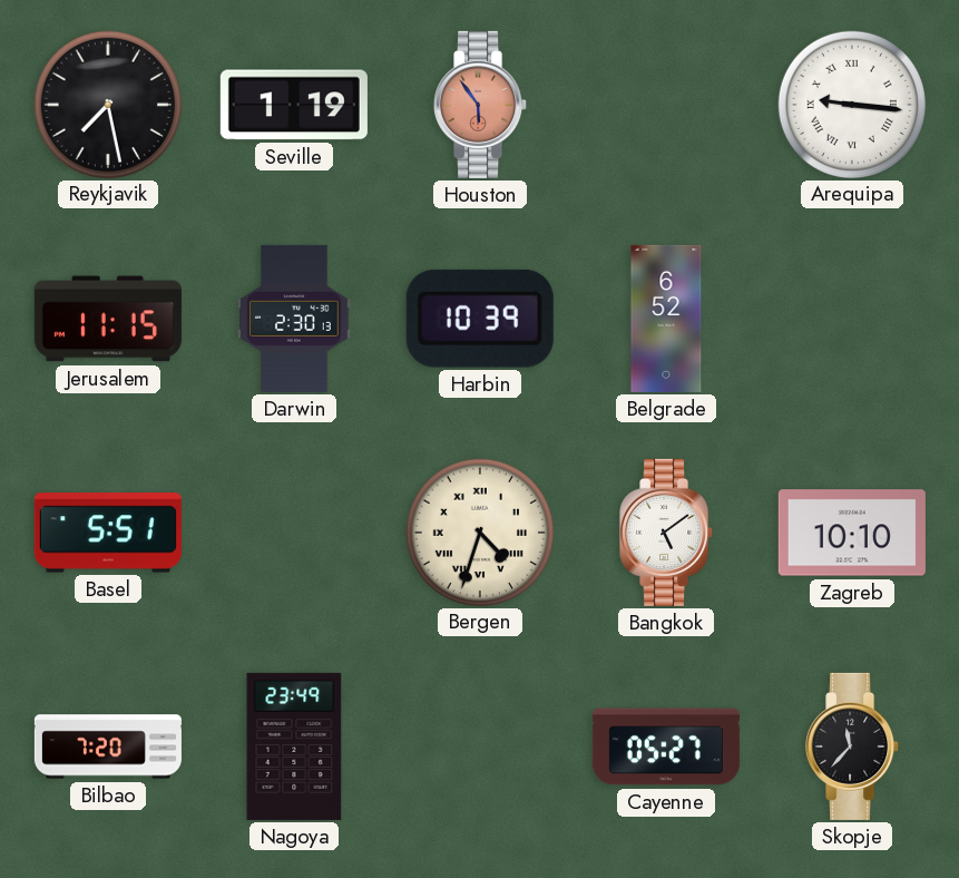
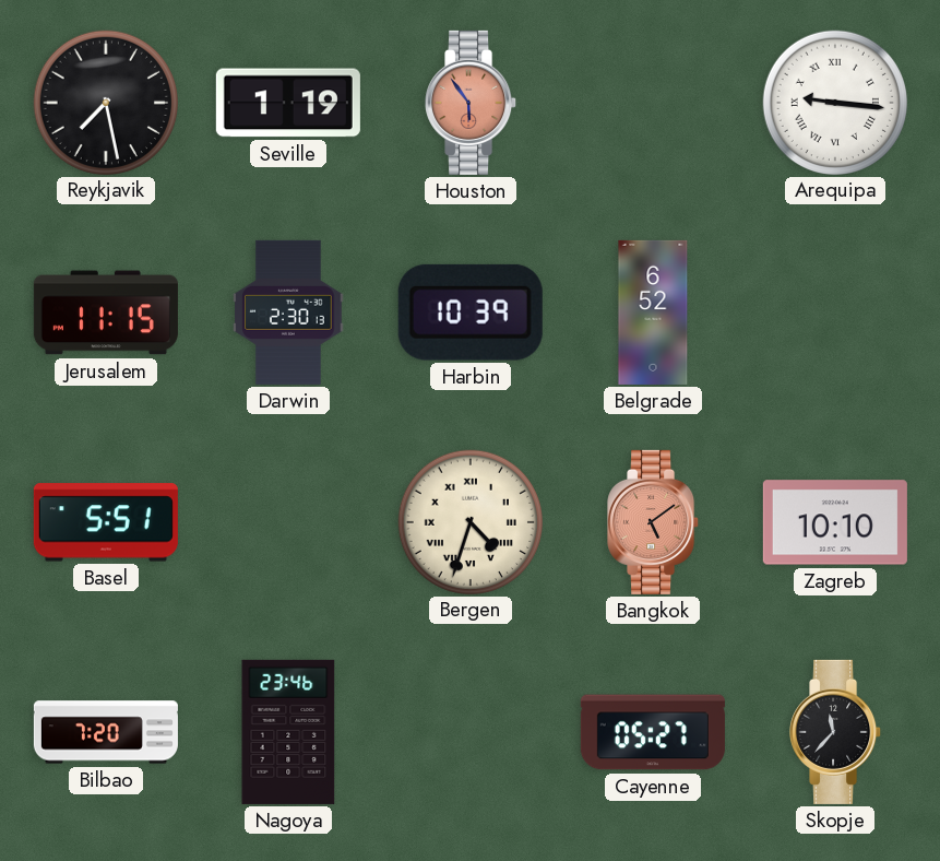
Bangkok dial: white -> salmon
Nagoya: 23:49 -> 23:46
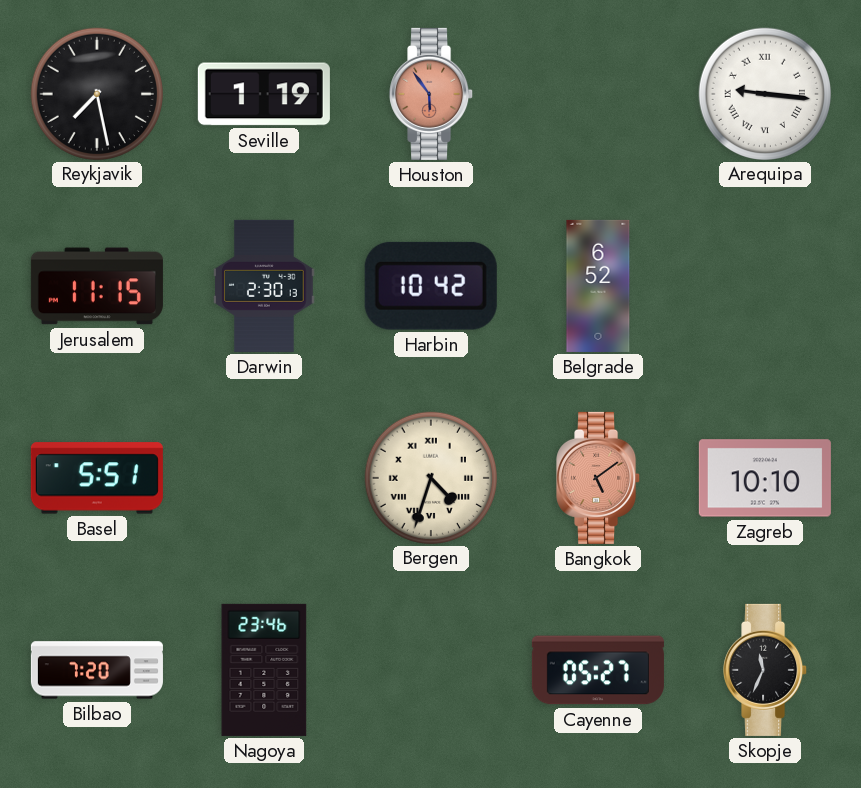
Harbin: 10:39 -> 10:42
Skopje: 11:37 -> 11:34
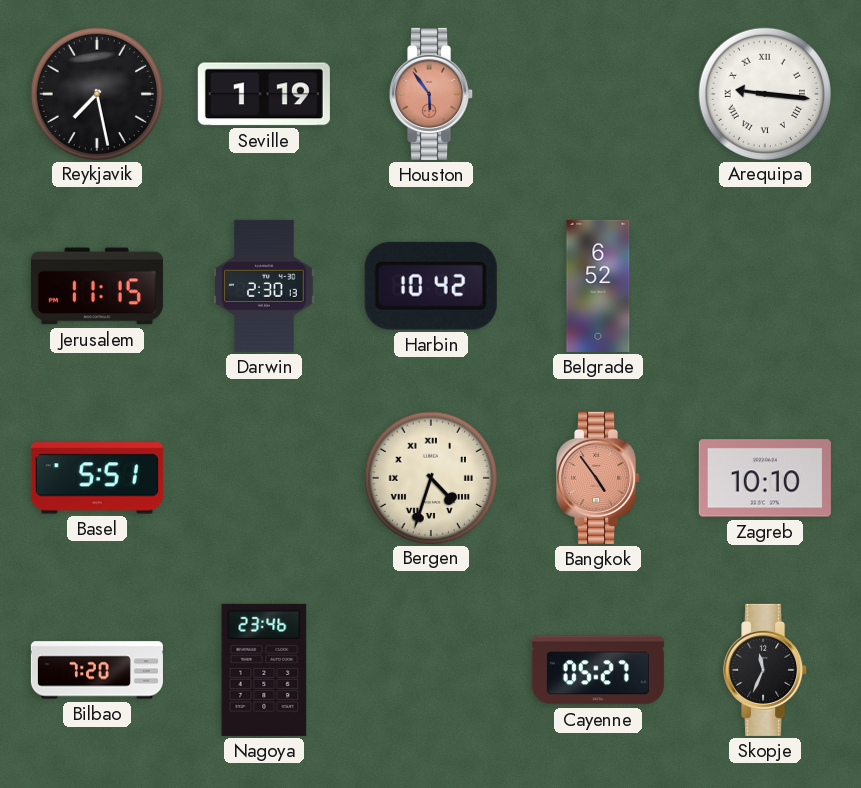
Bangkok: 5:09 -> 4:54
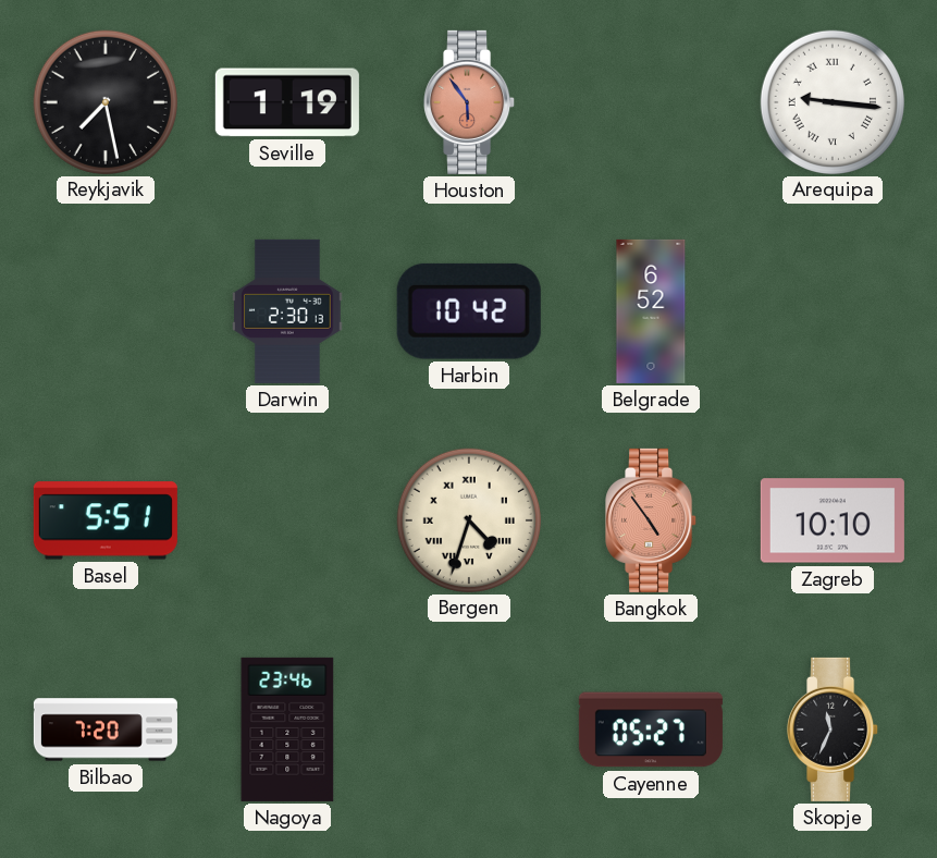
Jerusalem: 11:15 -> none
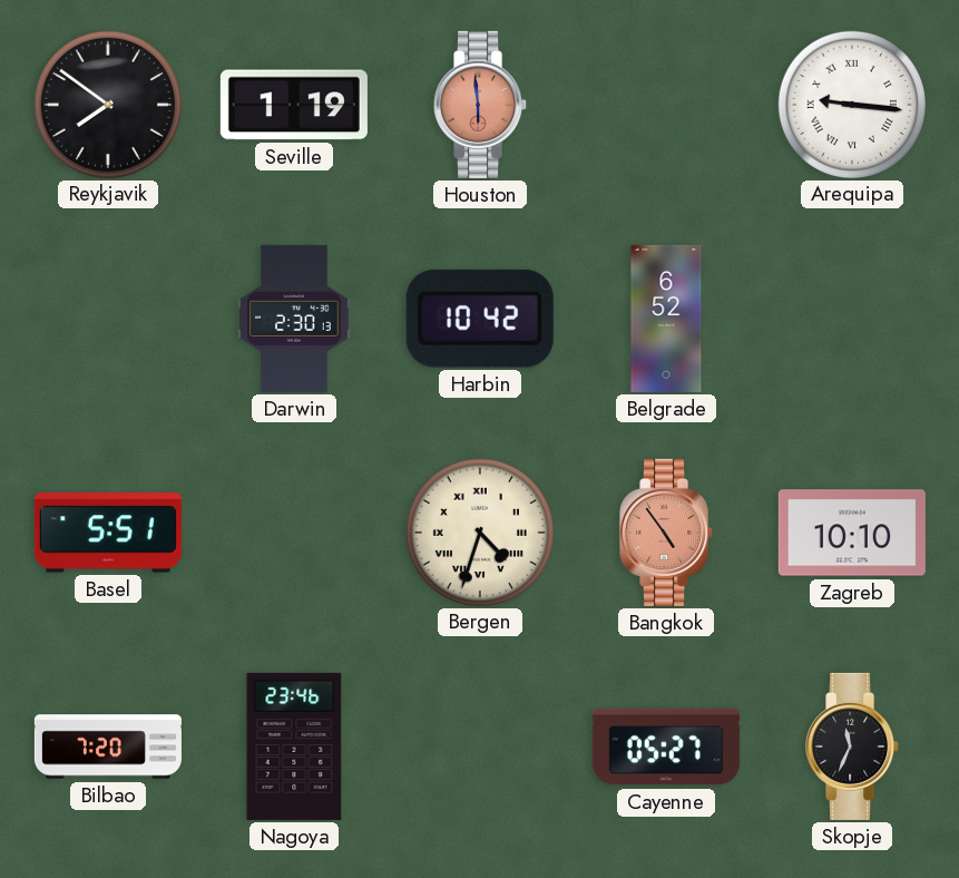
Reykjavik: 7:28 -> 7:51
Houston: 5:54 -> 5:59
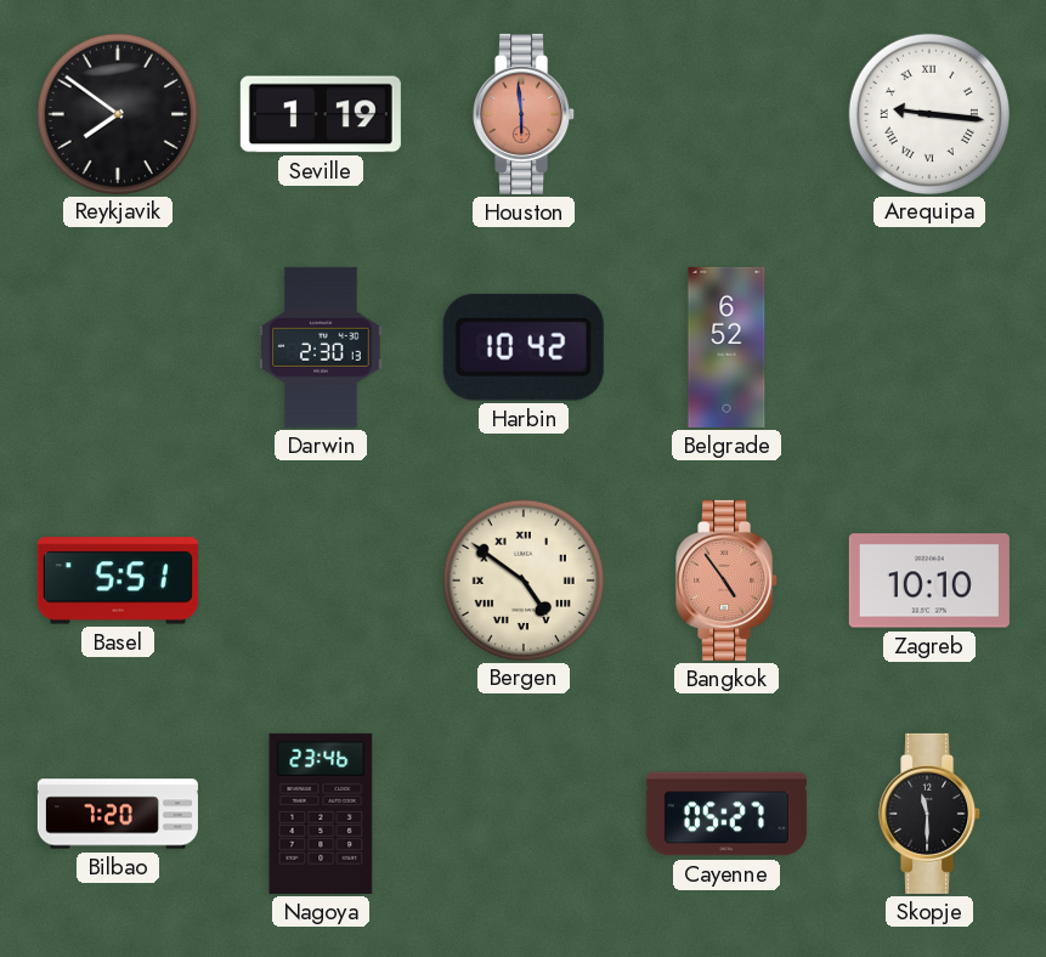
Bergen: 4:33 -> 4:51
Skopje: 11:34 -> 11:30
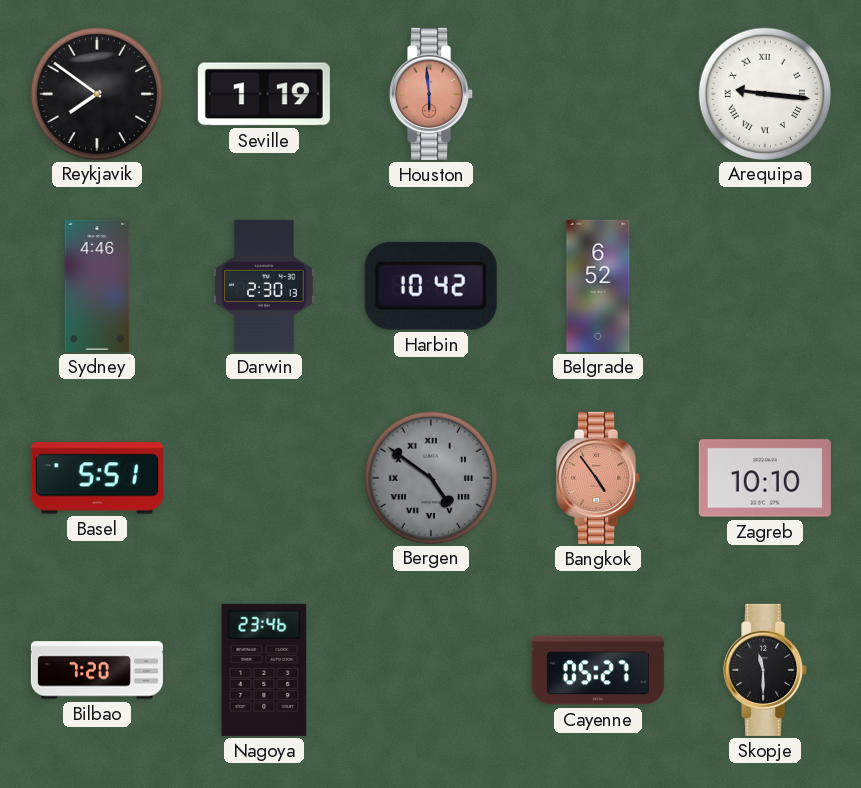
Sydney: none -> 4:46
Bergen dial: cream -> grey
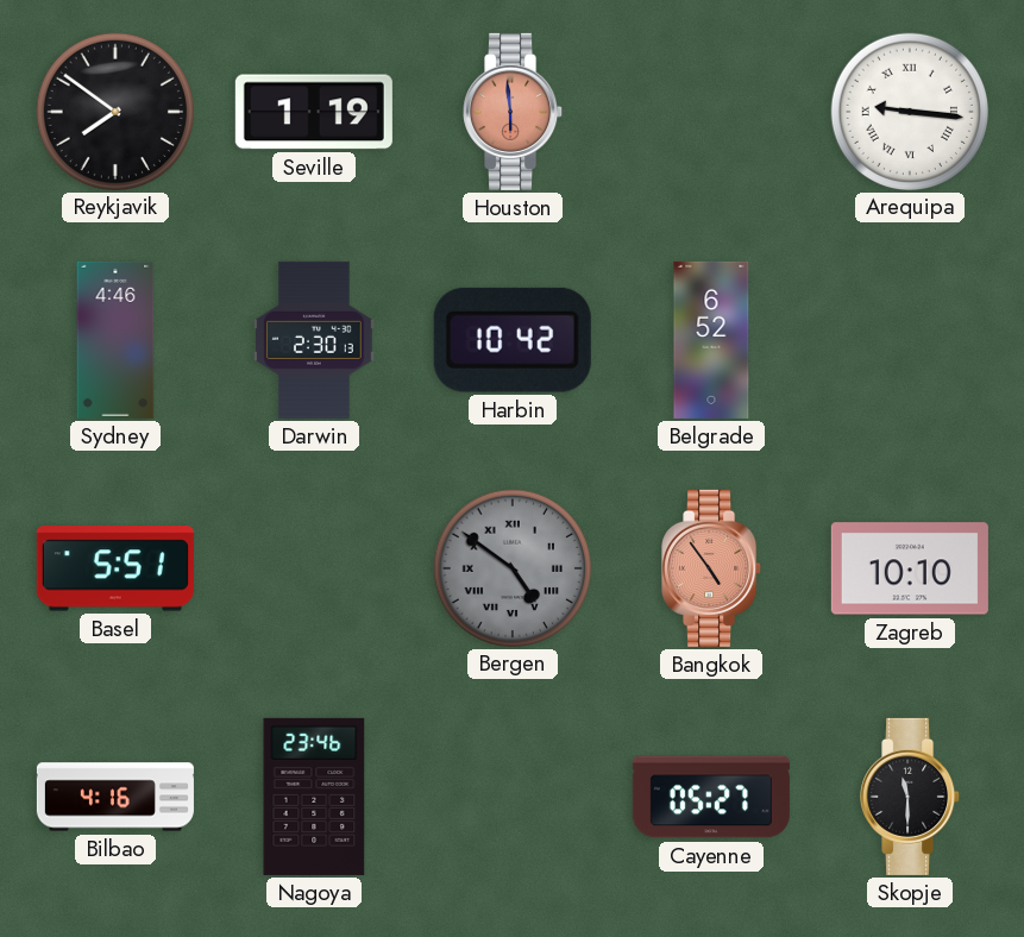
Bilbao: 7:20 -> 4:16
